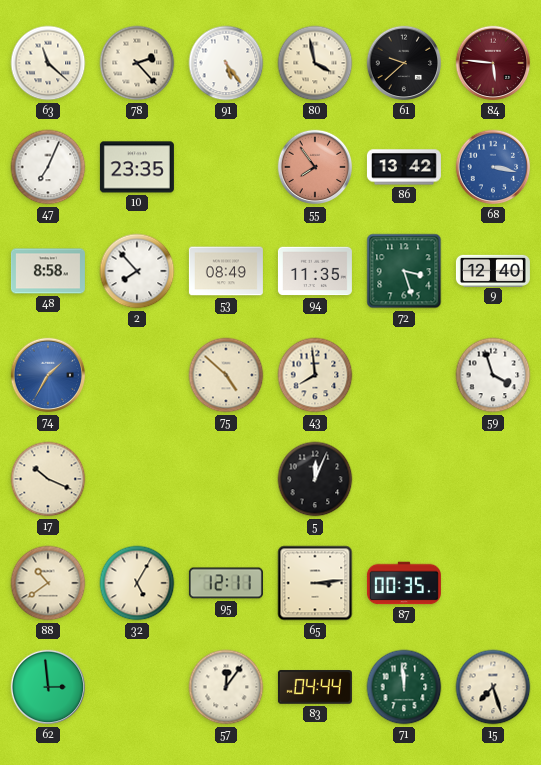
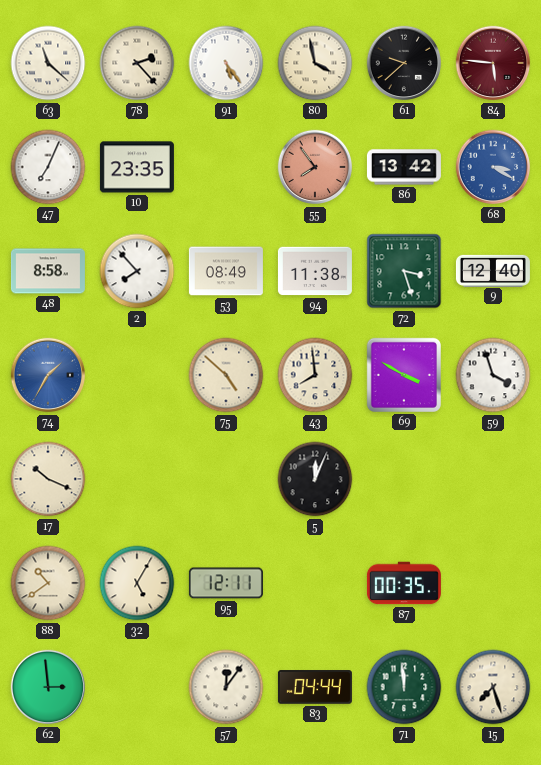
68: 3:17 -> 3:20
94: 11:35 -> 11:38
69: none -> 3:50
65: 3:14 -> none
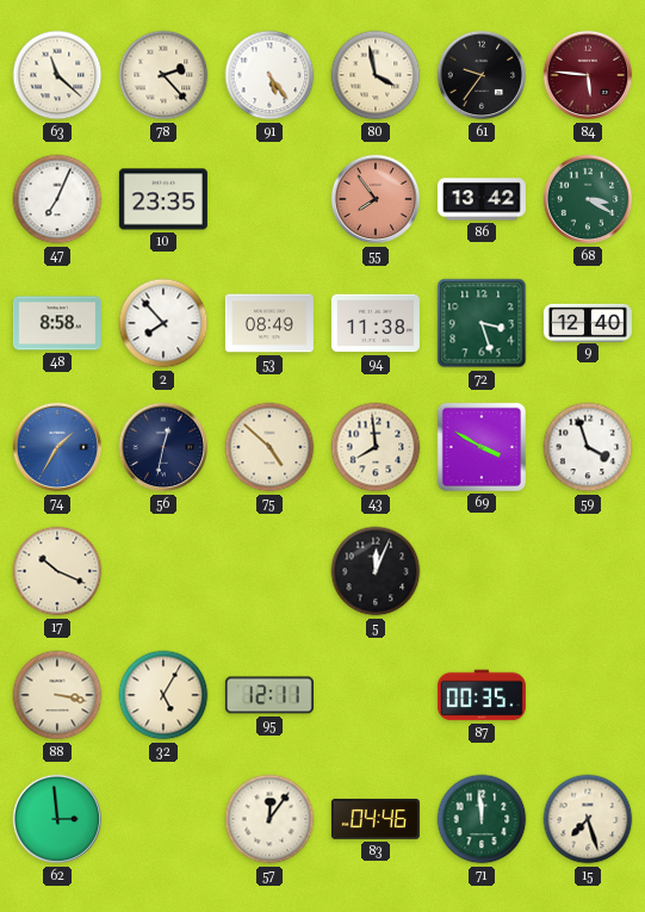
61: 9:38 -> 9:36
68 dial: blue -> green
56: none -> 12:32
88: 10:39 -> 3:17
83: 04:44 -> 04:46
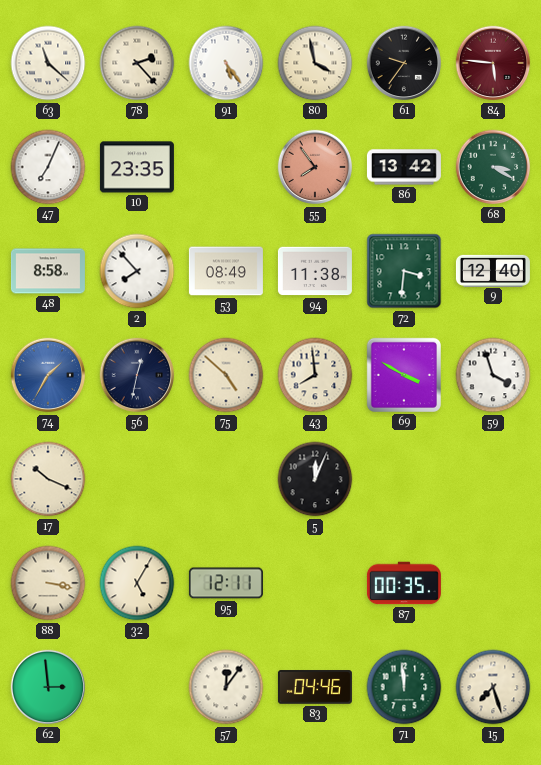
72: 3:27 -> 3:31
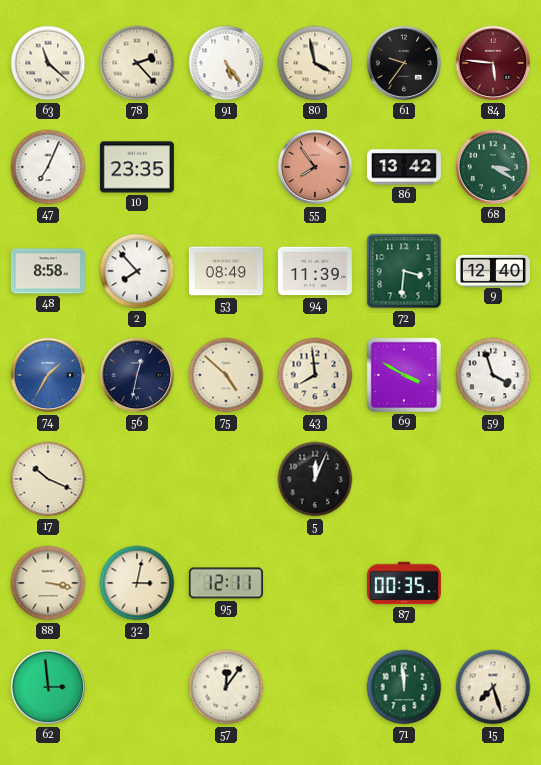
94: 11:38 -> 11:39
32: 5:05 -> 3:02
83: 04:46 -> none
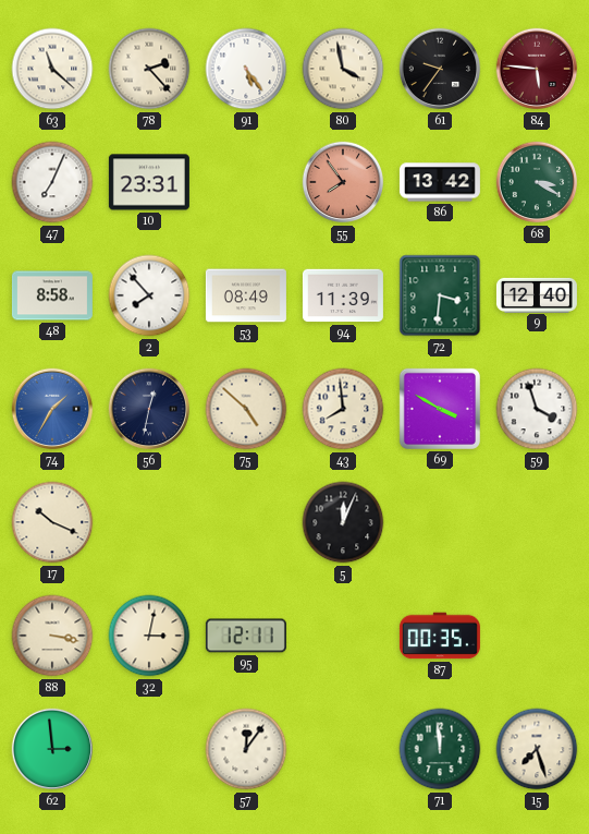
10: 23:35 -> 23:31
